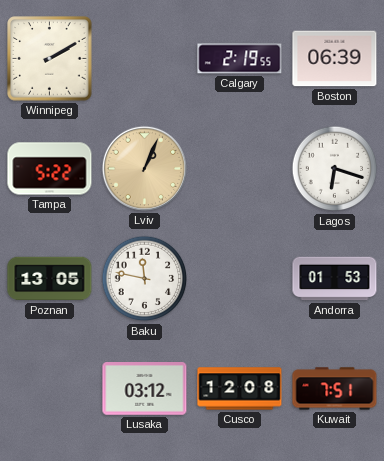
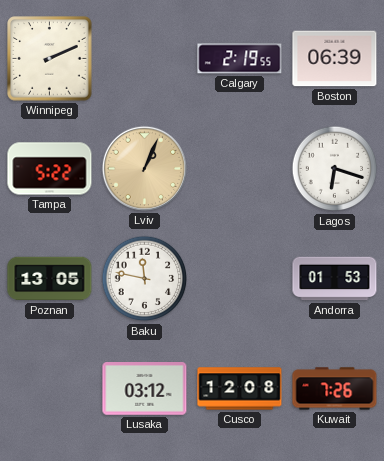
Winnipeg: 2:10 -> 2:11
Kuwait: 7:51 -> 7:26
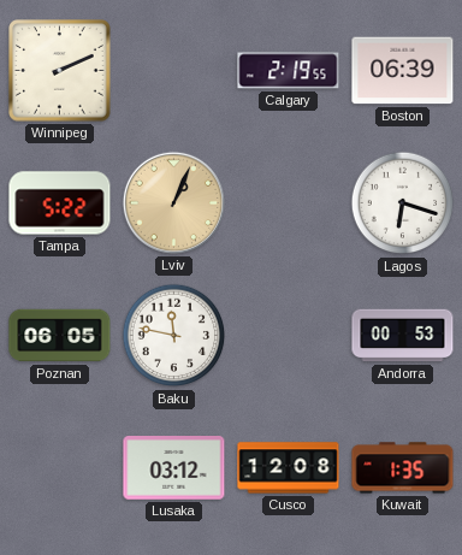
Poznan: 13:05 -> 06:05
Andorra: 01:53 -> 00:53
Kuwait: 7:26 -> 1:35
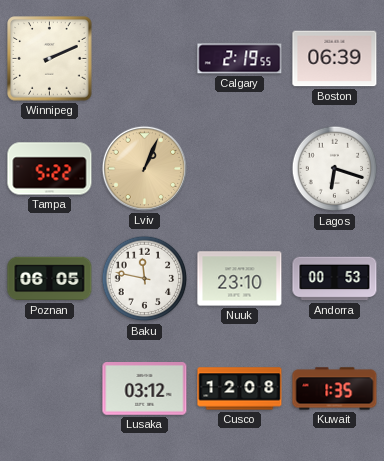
Nuuk: none -> 23:10
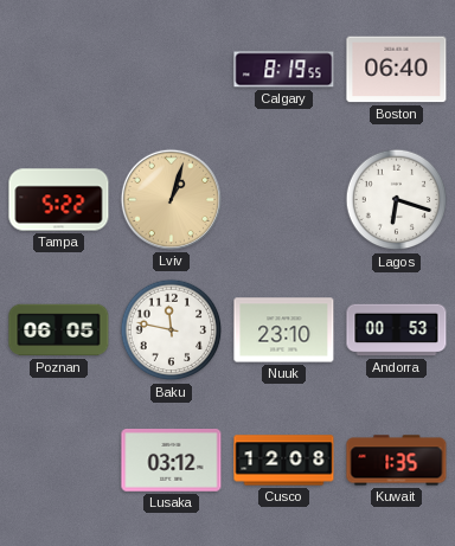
Winnipeg: 2:11 -> none
Calgary: 2:19 -> 8:19
Boston: 06:39 -> 06:40
Lviv: 1:04 -> 1:03
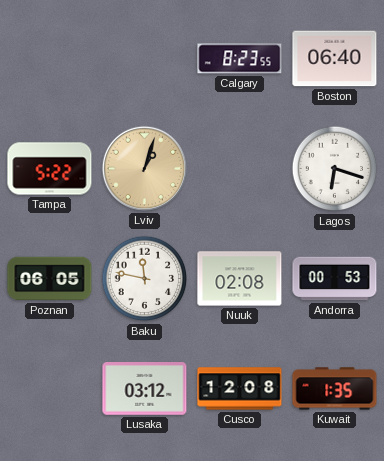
Calgary: 8:19 -> 8:23
Nuuk: 23:10 -> 02:08
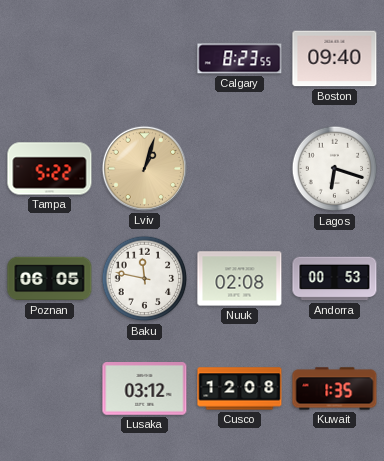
Boston: 06:40 -> 09:40
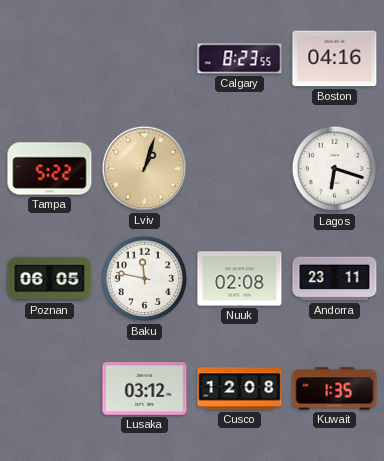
Boston: 09:40 -> 04:16
Andorra: 00:53 -> 23:11
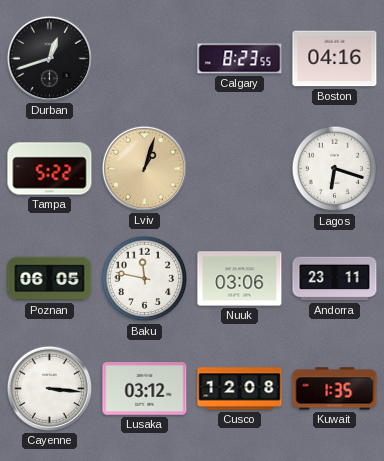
Durban: none -> 12:42
Nuuk: 02:08 -> 03:06
Cayenne: none -> 3:16
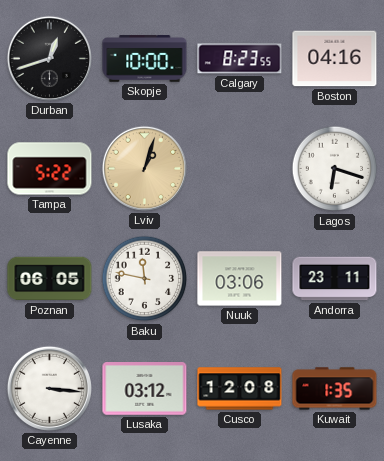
Skopje: none -> 10:00
